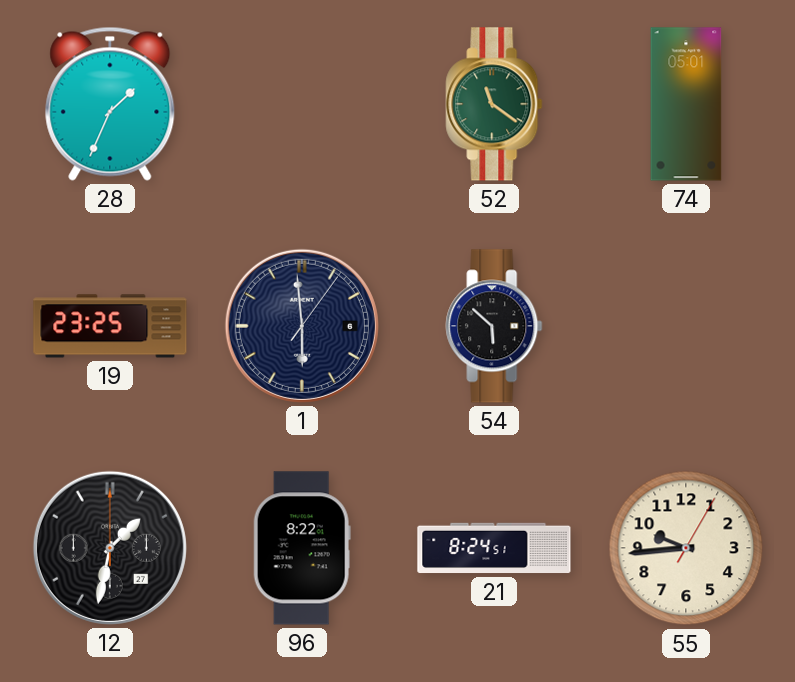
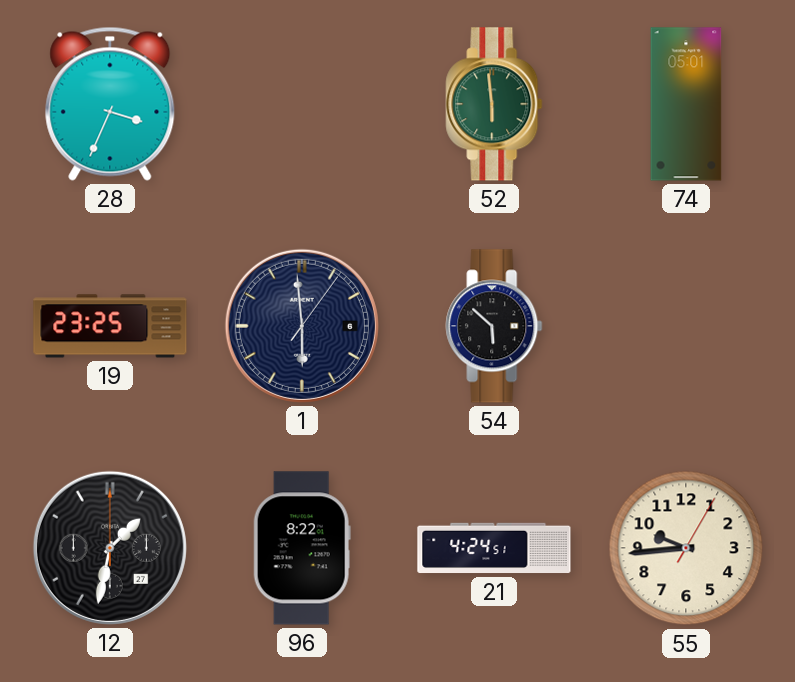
28: 1:34 -> 3:34
52: 11:21 -> 5:59
21: 8:24 -> 4:24
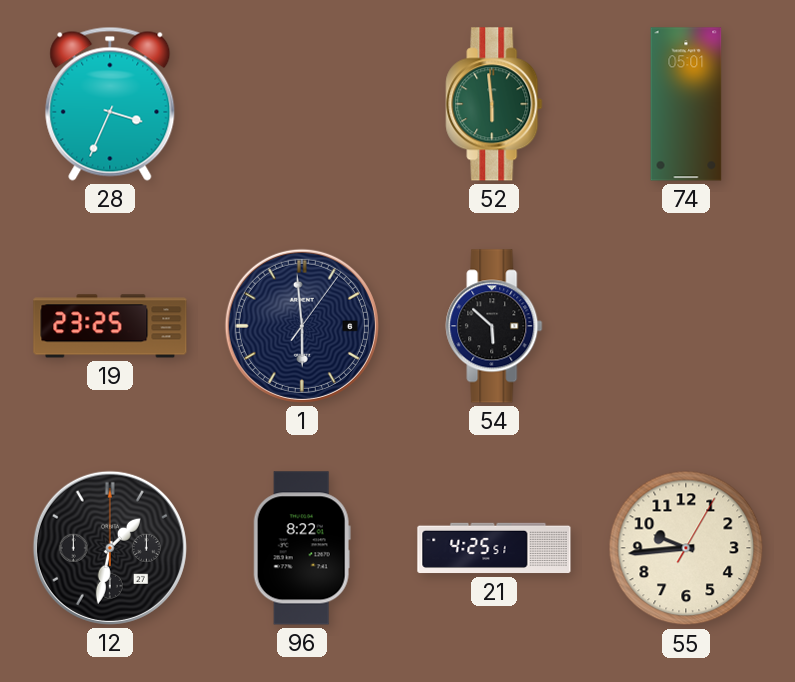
21: 4:24 -> 4:25
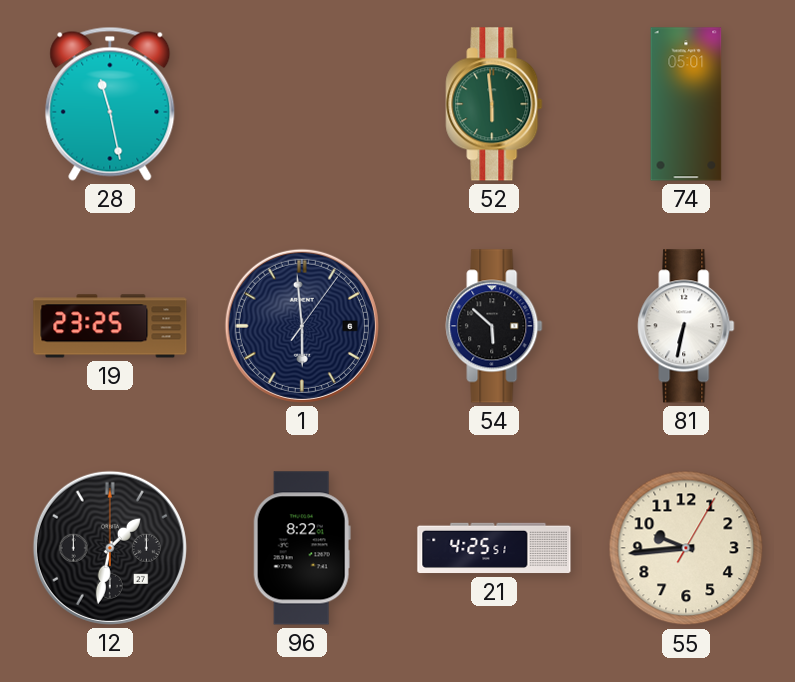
28: 3:34 -> 11:28
81: none -> 6:32
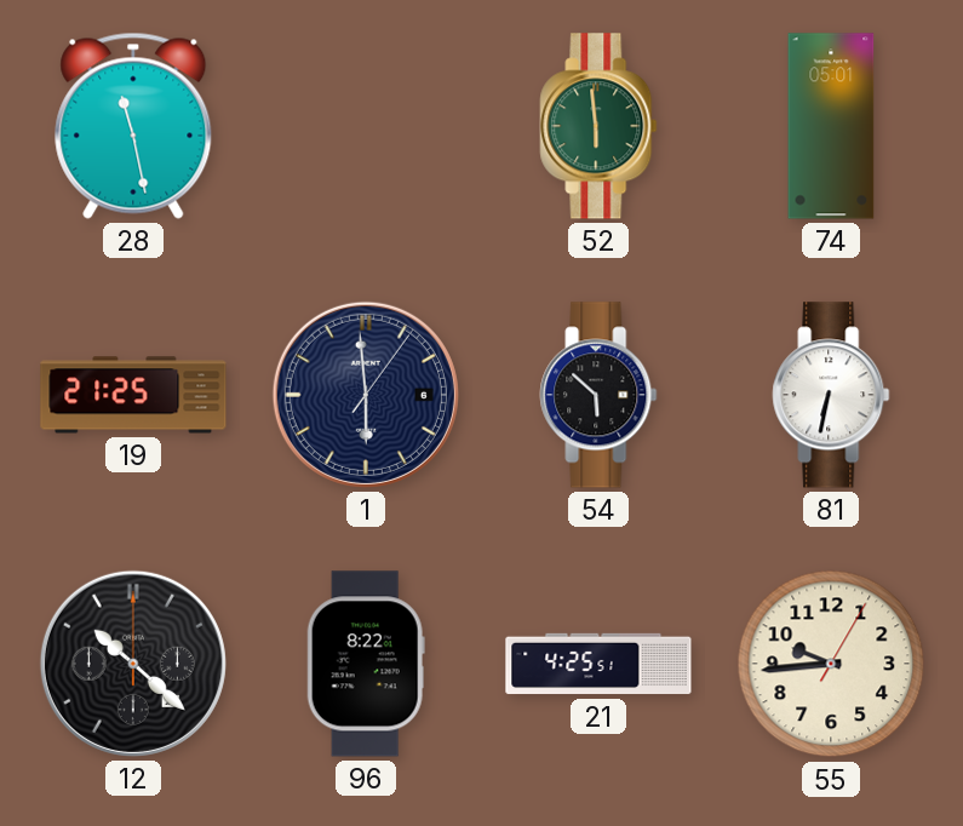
19: 23:25 -> 21:25
12: 1:32 -> 10:22
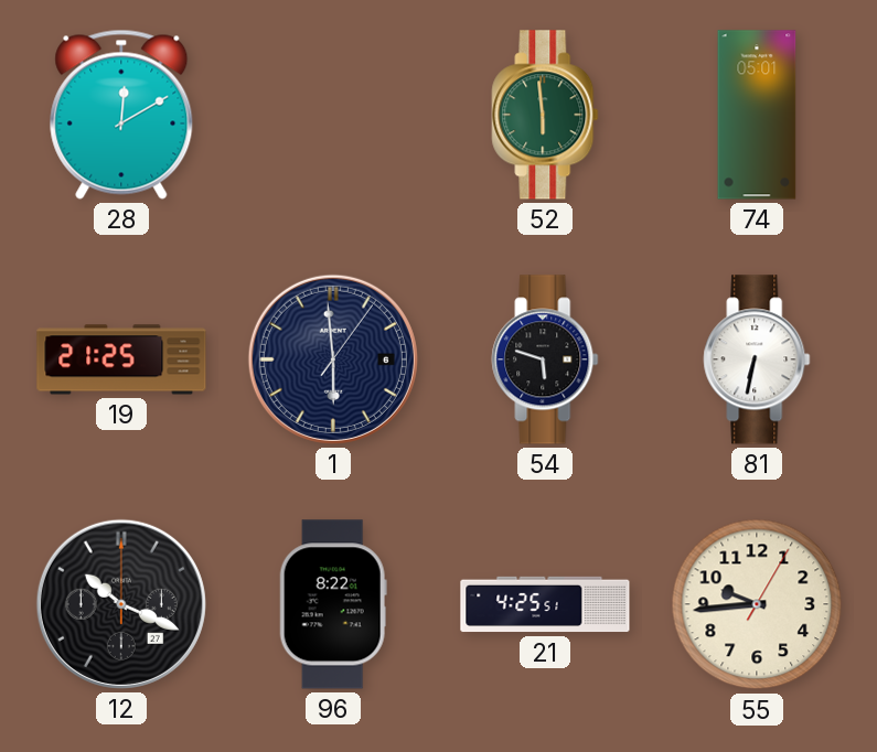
28: 11:28 -> 12:10
54: 5:52 -> 5:48
12: 10:22 -> 10:19
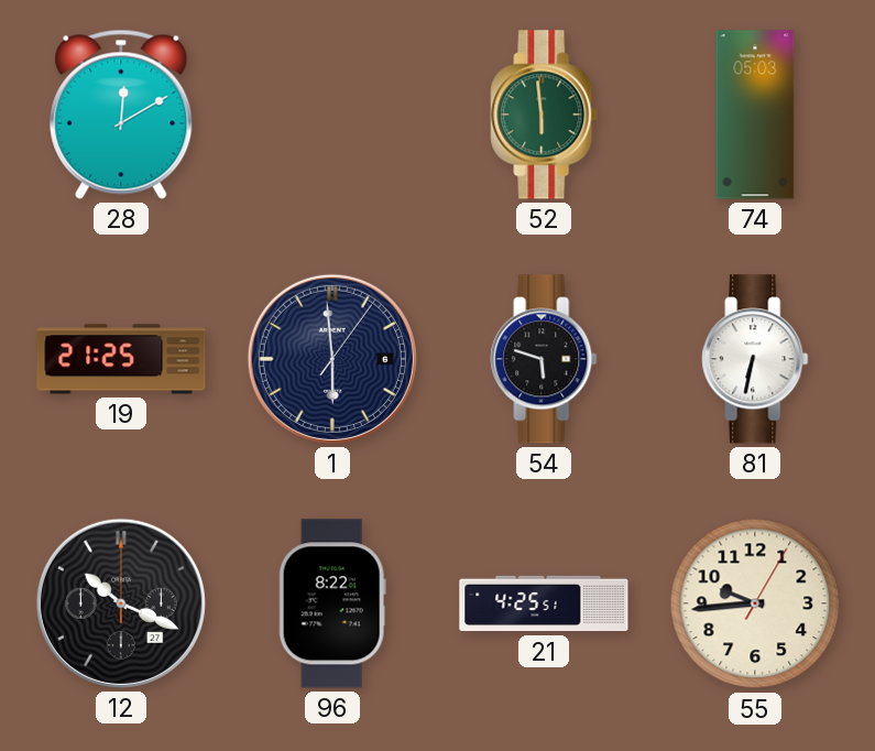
74: 05:01 -> 05:03
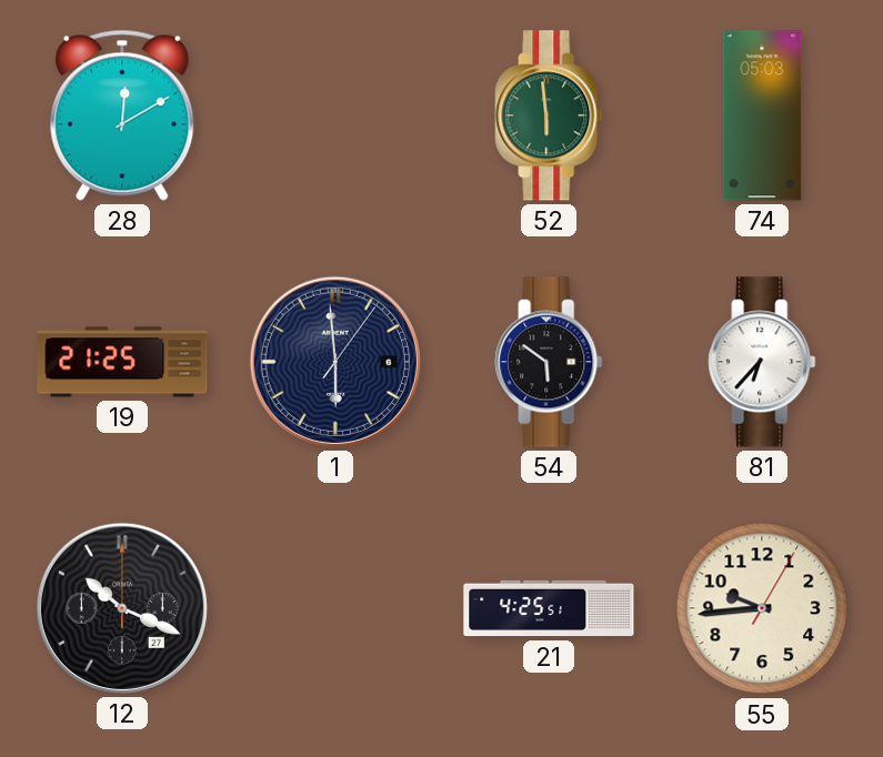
54: 5:48 -> 5:51
81: 6:32 -> 6:37
96: 8:22 -> none
